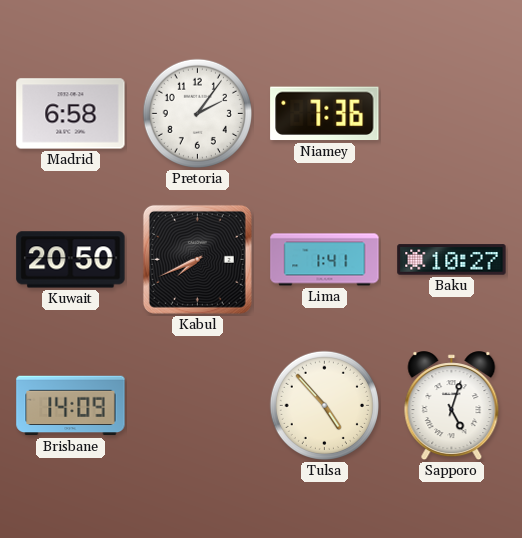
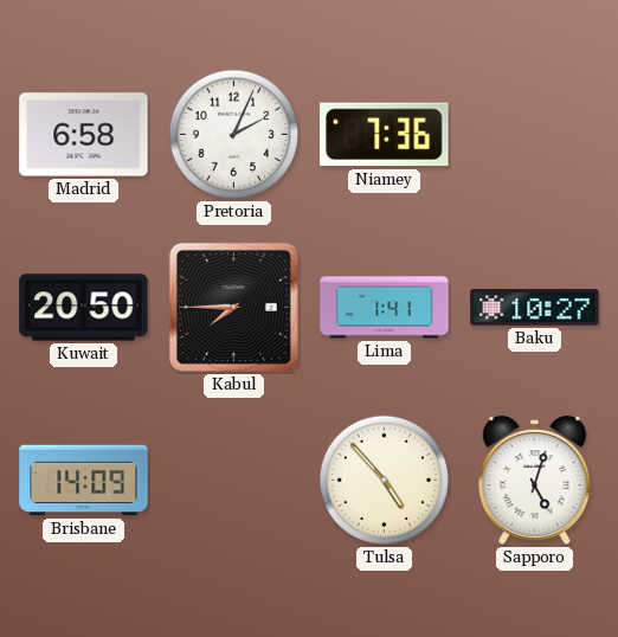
Pretoria: 2:06 -> 2:04
Kabul: 7:41 -> 7:45
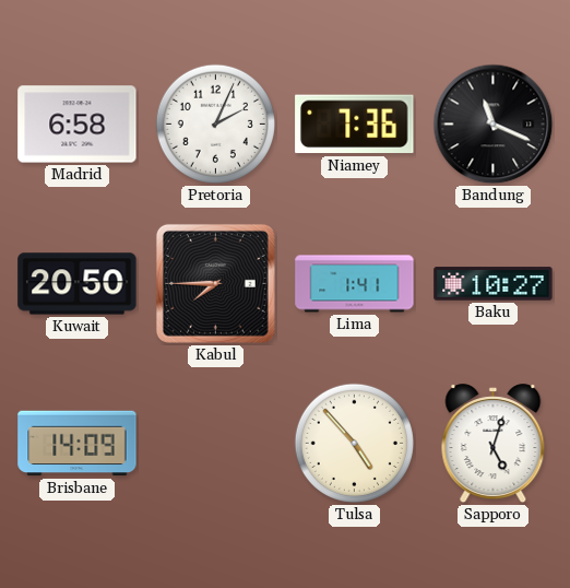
Bandung: none -> 11:19
